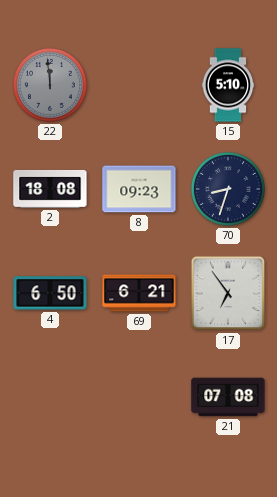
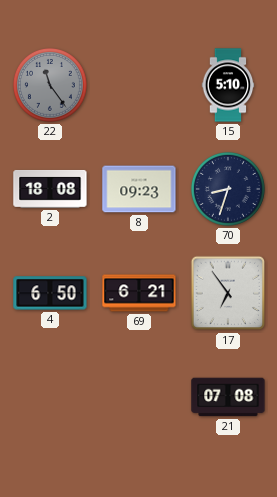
22: 11:59 -> 11:24
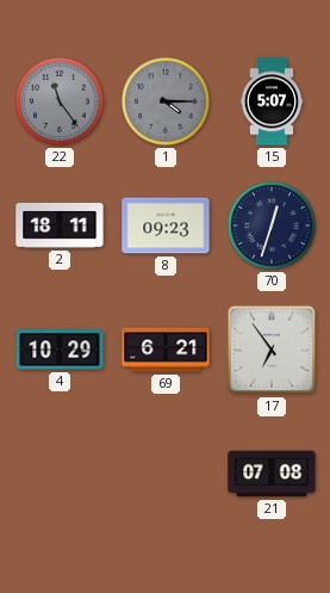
1: none -> 4:15
15: 5:10 -> 5:07
2: 18:08 -> 18:11
70: 8:33 -> 12:33
4: 6:50 -> 10:29
